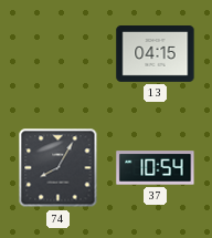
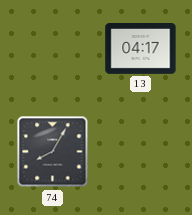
13: 04:15 -> 04:17
37: 10:54 -> none
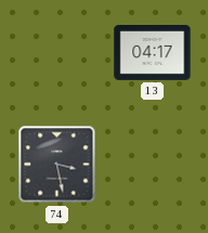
74: 8:05 -> 3:28
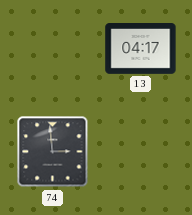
74: 3:28 -> 2:59
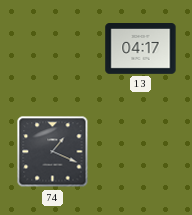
74: 2:59 -> 1:19
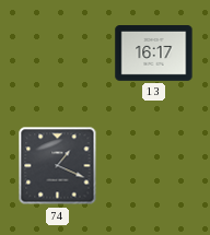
13: 04:17 -> 16:17
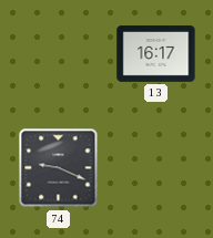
74: 1:19 -> 9:19
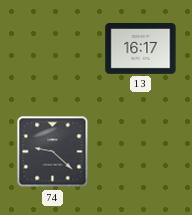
74: 9:19 -> 9:22
